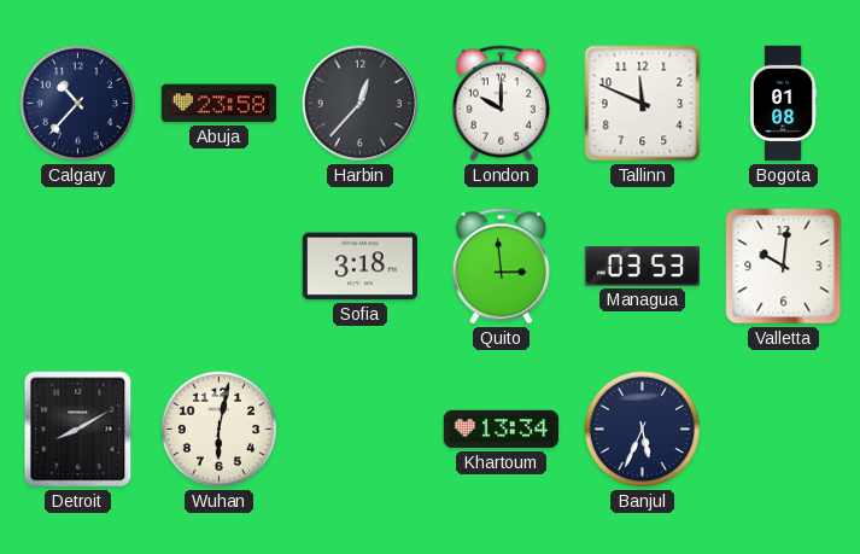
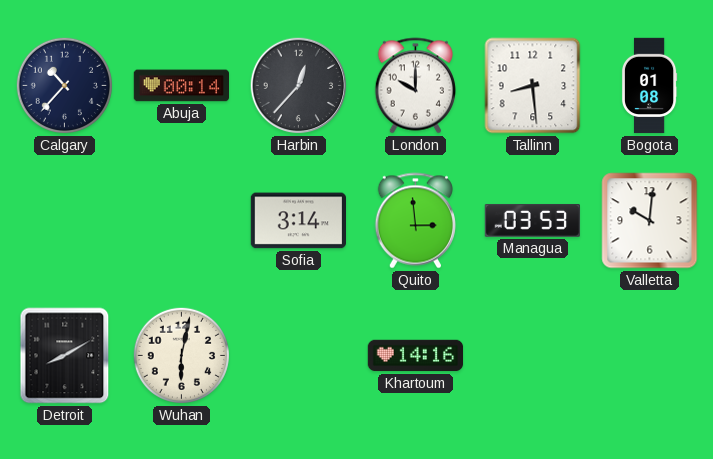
Abuja: 23:58 -> 00:14
Tallinn: 11:49 -> 8:29
Sofia: 3:18 -> 3:14
Khartoum: 13:34 -> 14:16
Banjul: 5:34 -> none
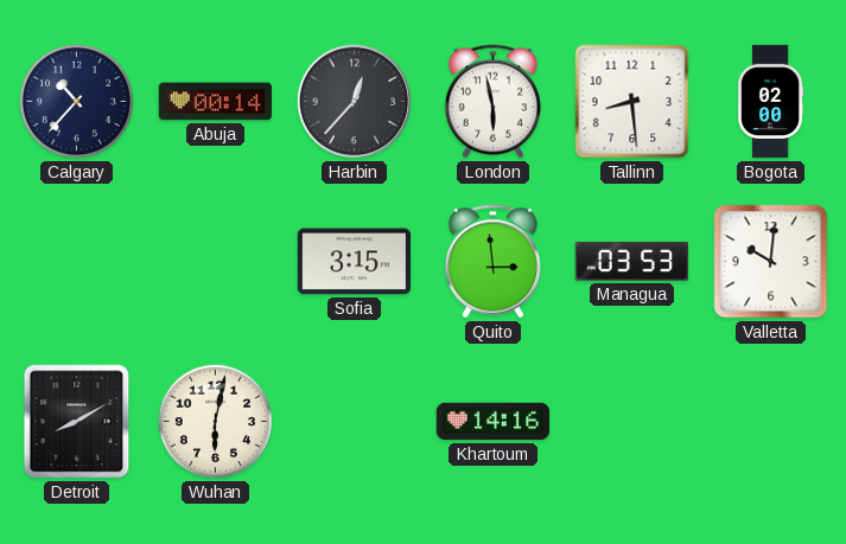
London: 10:00 -> 5:58
Bogota: 01:08 -> 02:00
Sofia: 3:14 -> 3:15
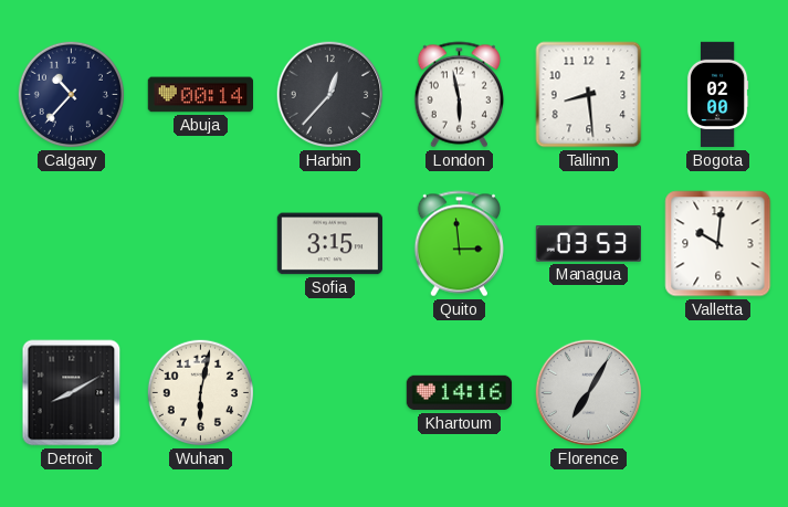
Florence: none -> 7:05
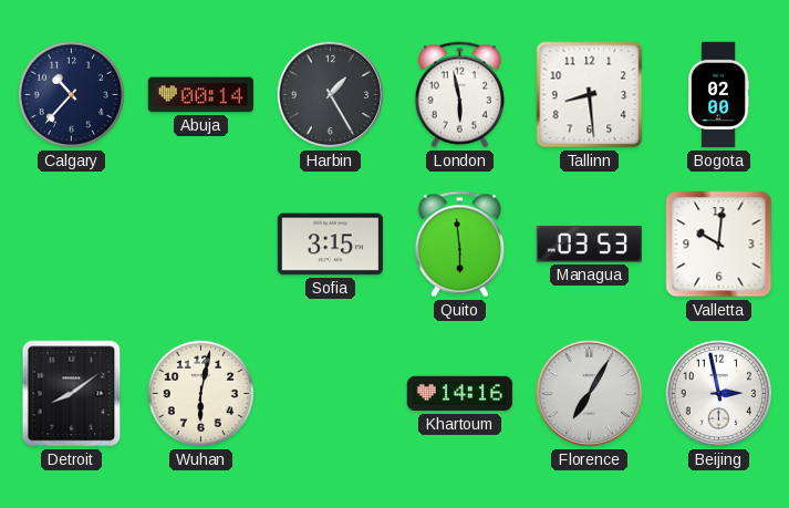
Harbin: 12:37 -> 1:25
Quito: 2:59 -> 5:59
Detroit: 8:10 -> 8:09
Beijing: none -> 2:58
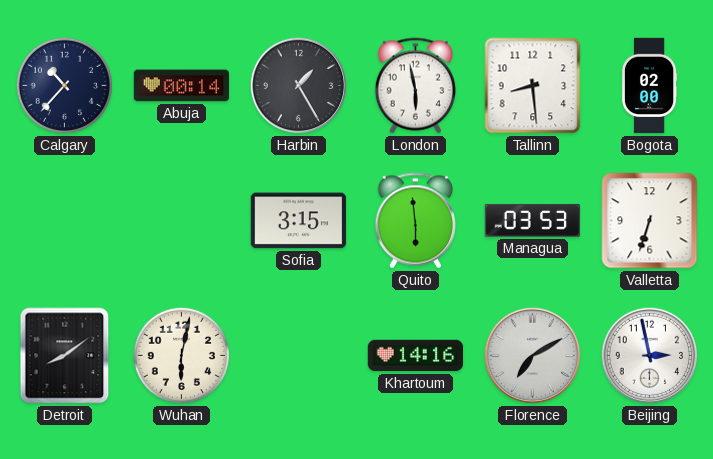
Valletta: 10:01 -> 6:33
Florence: 7:05 -> 7:10
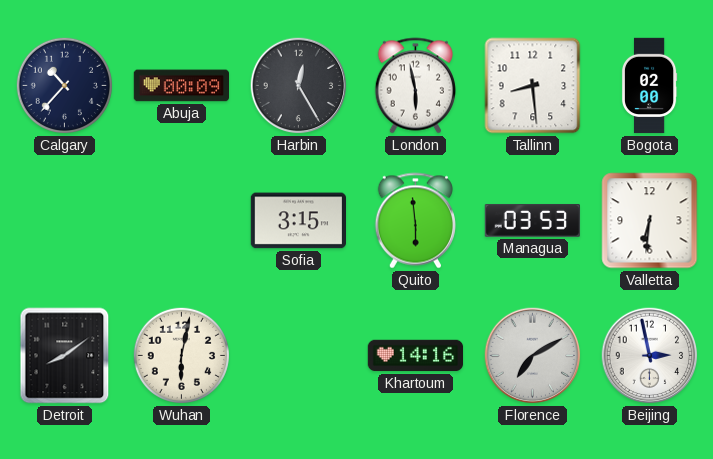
Abuja: 00:14 -> 00:09
Harbin: 1:25 -> 12:25
Valletta: 6:33 -> 6:31
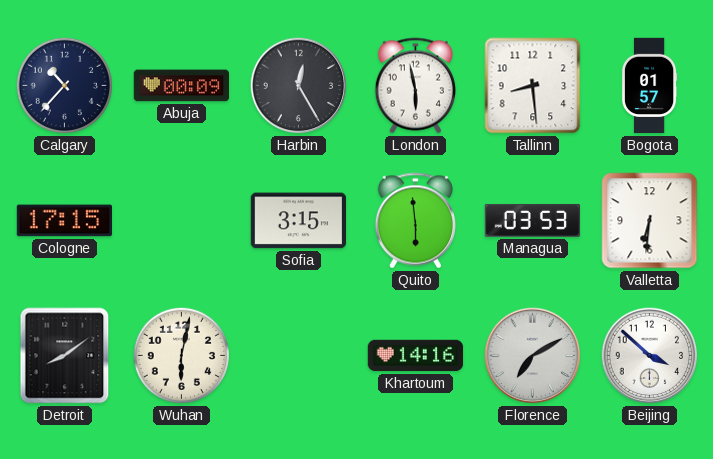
Bogota: 02:00 -> 01:57
Cologne: none -> 17:15
Beijing: 2:58 -> 3:52
